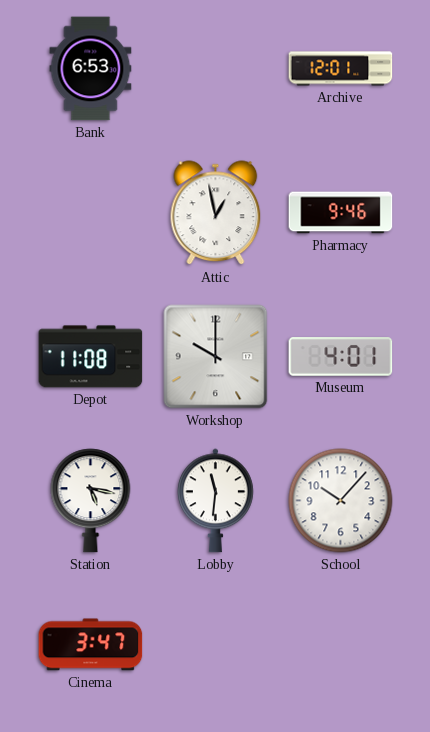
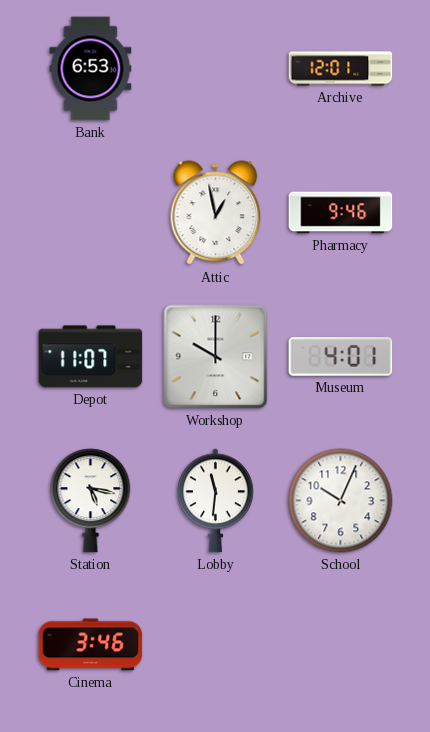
Depot: 11:08 -> 11:07
School: 10:07 -> 10:04
Cinema: 3:47 -> 3:46
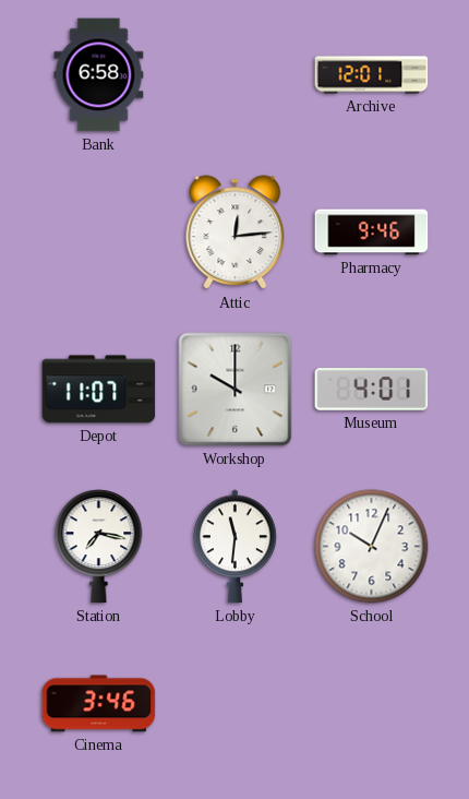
Bank: 6:53 -> 6:58
Attic: 12:58 -> 12:14
Station: 5:17 -> 7:17
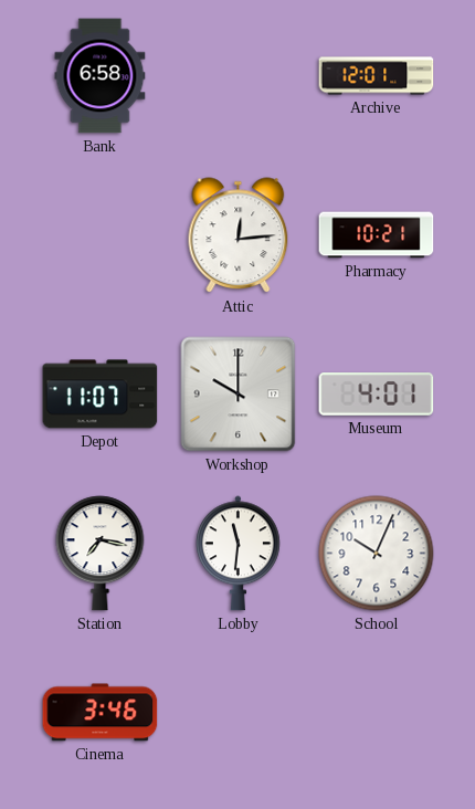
Pharmacy: 9:46 -> 10:21
